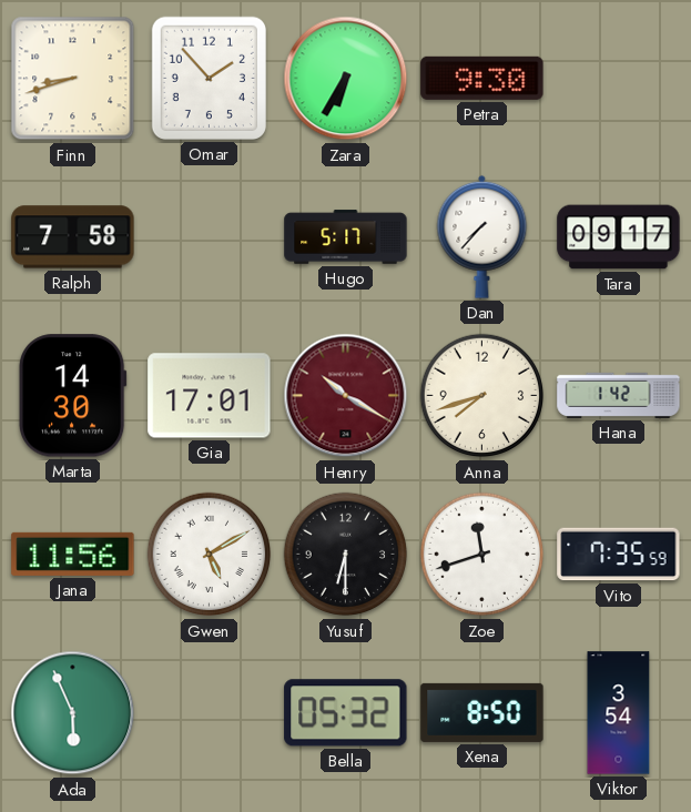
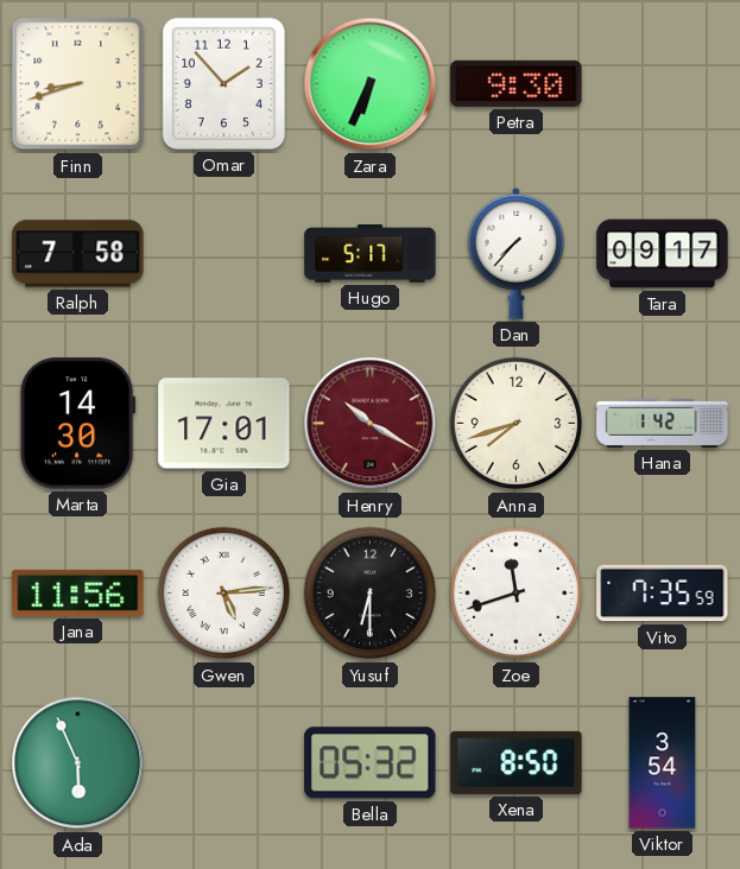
Zara: 6:35 -> 6:34
Gwen: 5:10 -> 5:14
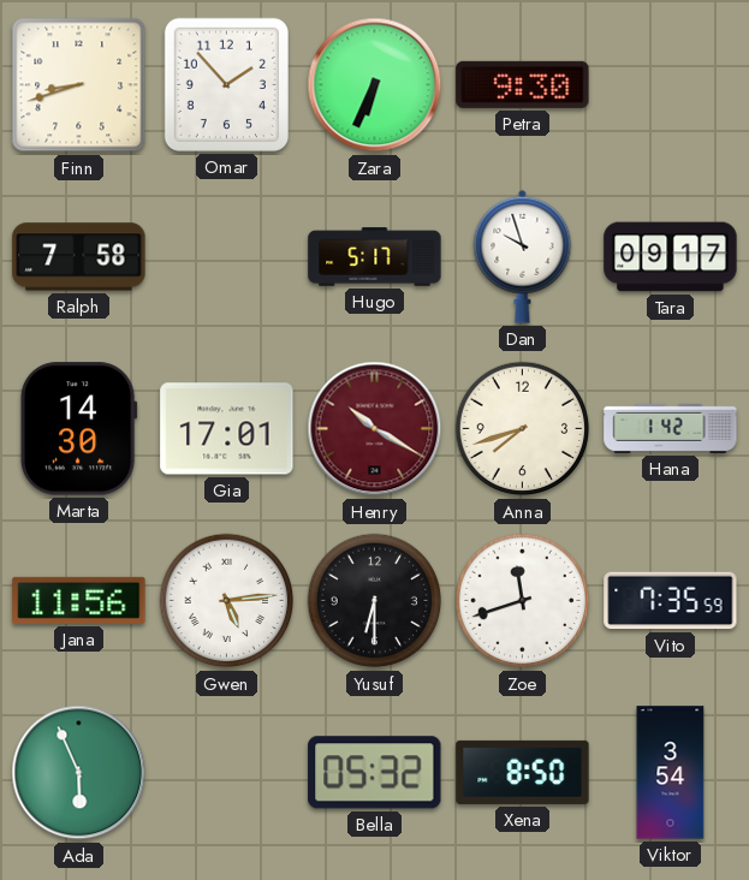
Dan: 7:37 -> 9:57
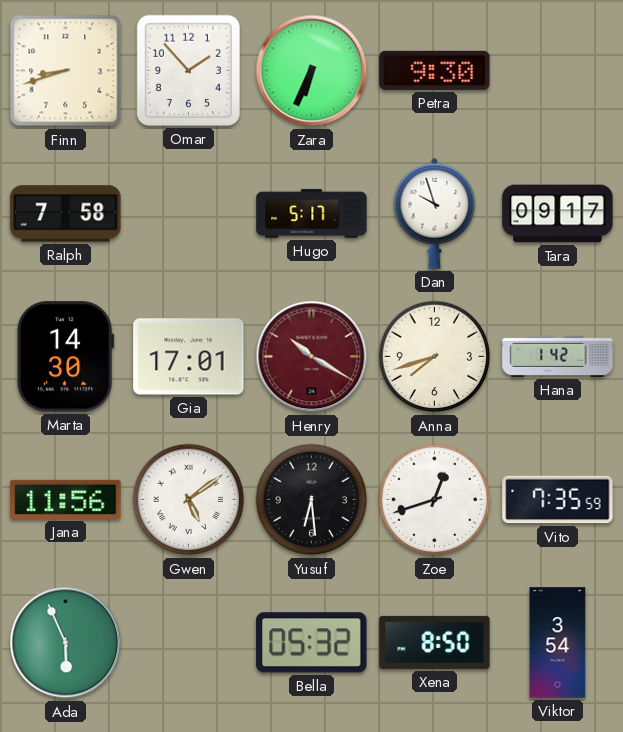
Gwen: 5:14 -> 5:09
Yusuf: 6:30 -> 6:29
Zoe: 11:42 -> 12:42
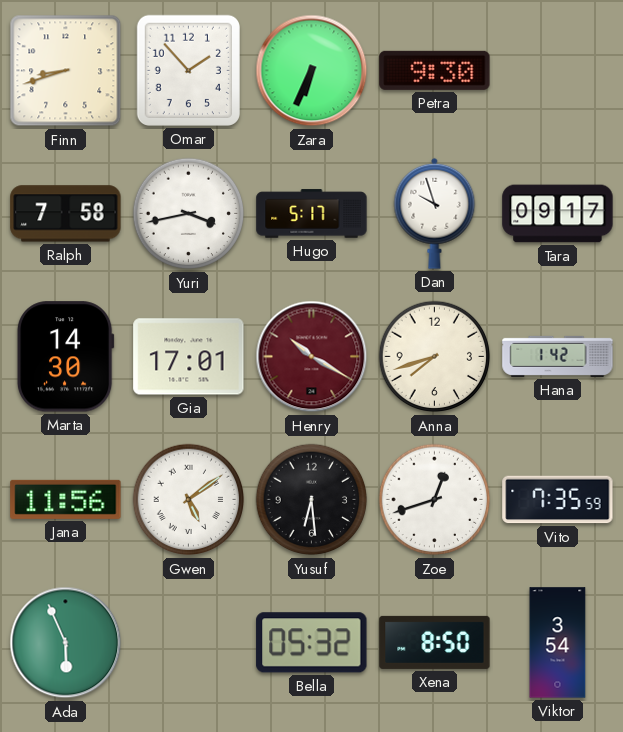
Yuri: none -> 3:43
